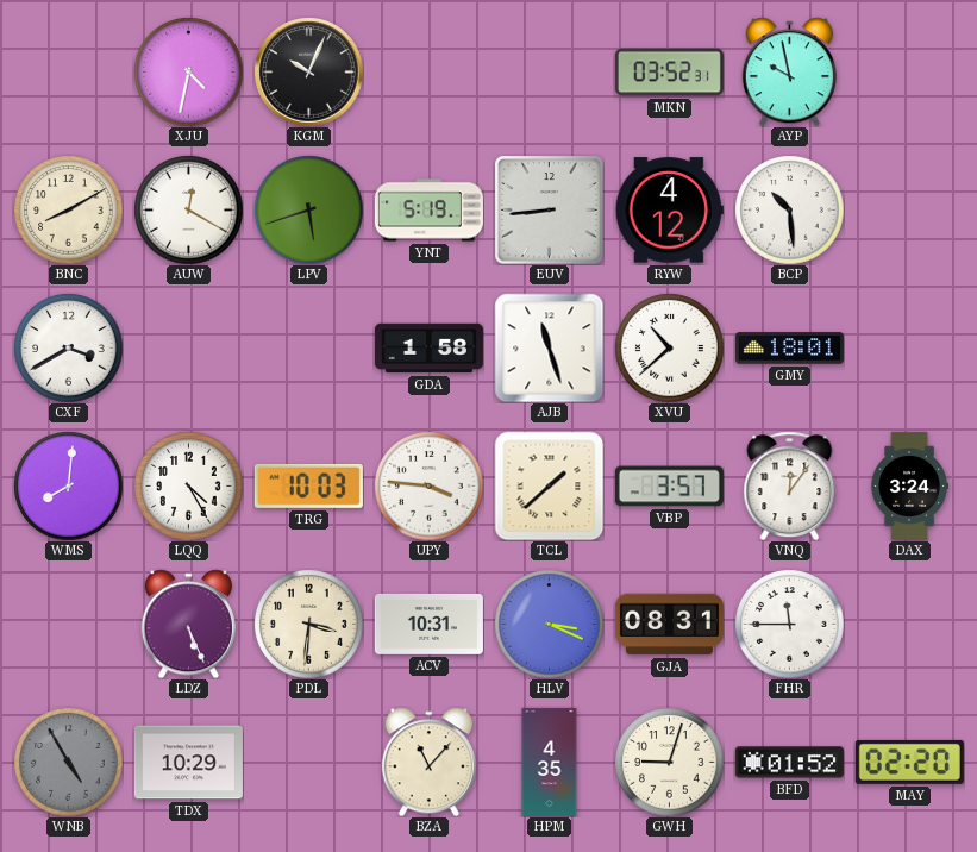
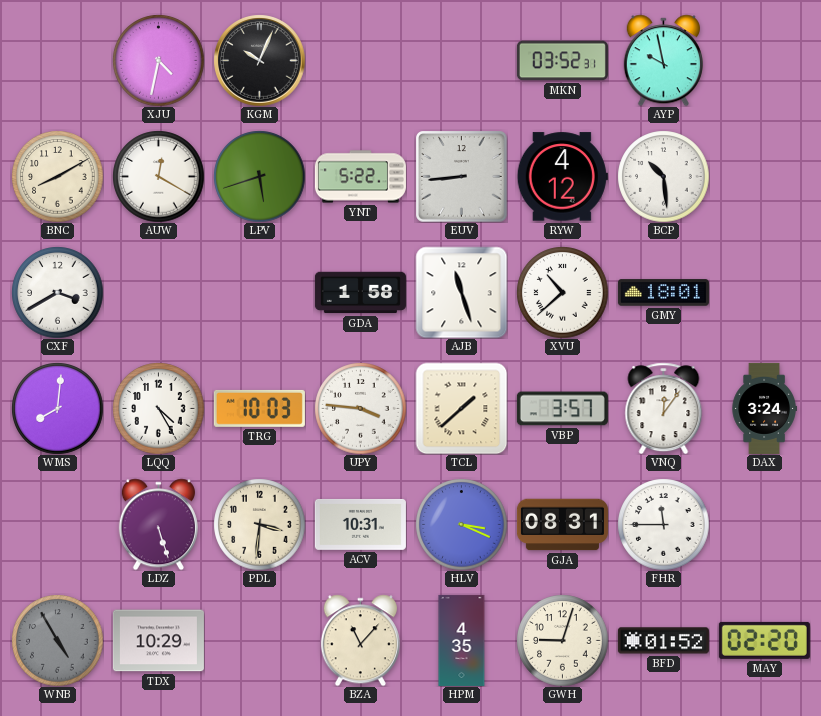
YNT: 5:19 -> 5:22
LDZ: 5:26 -> 5:27
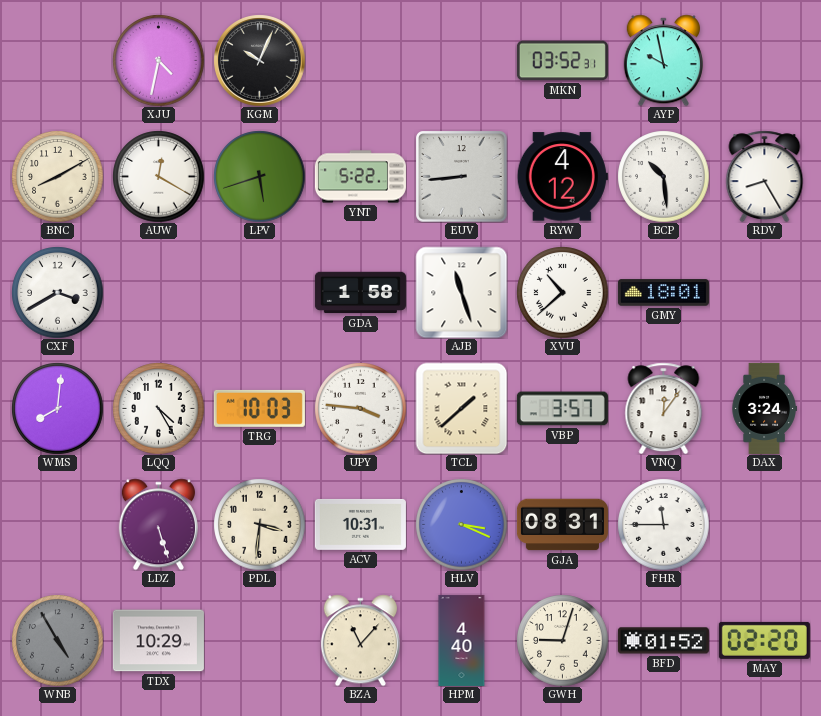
RDV: none -> 8:25
HPM: 4:35 -> 4:40
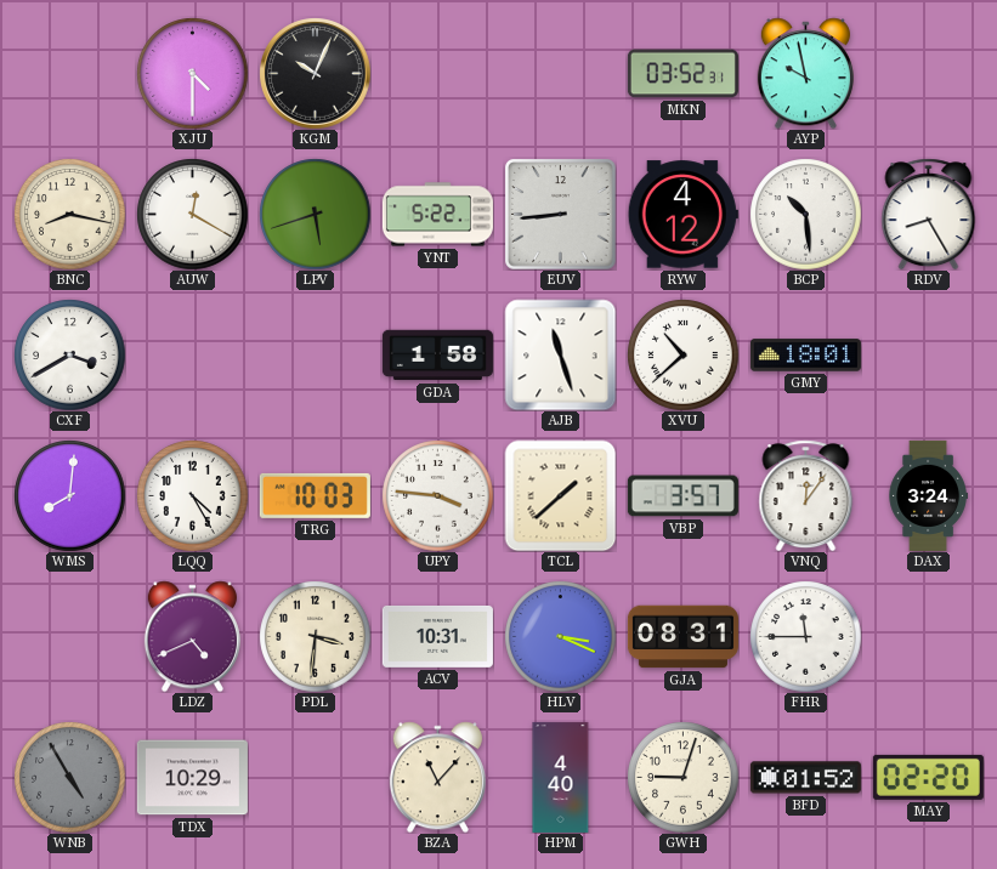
XJU: 4:32 -> 4:30
BNC: 8:10 -> 8:17
LDZ: 5:27 -> 4:41
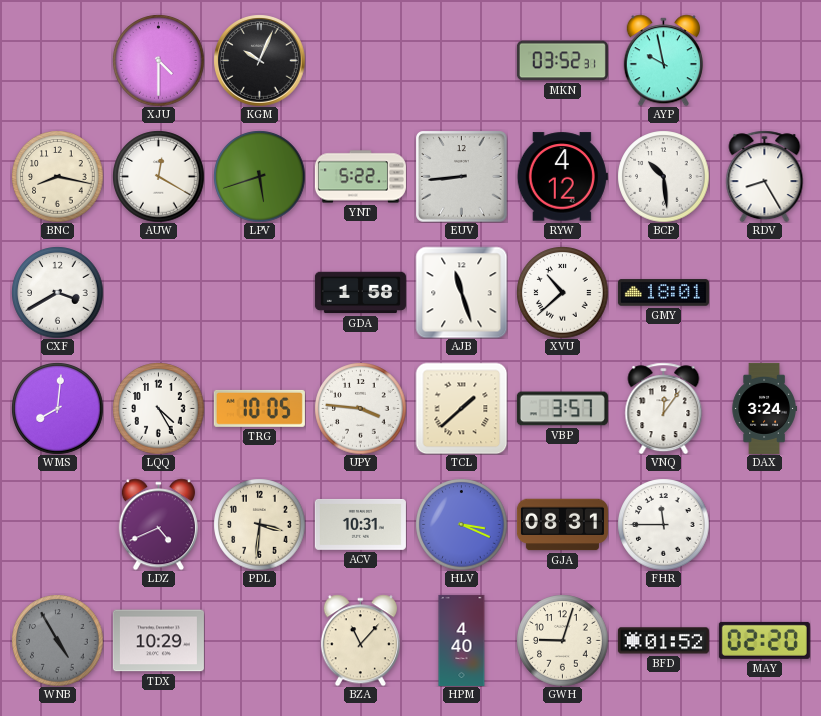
TRG: 10:03 -> 10:05
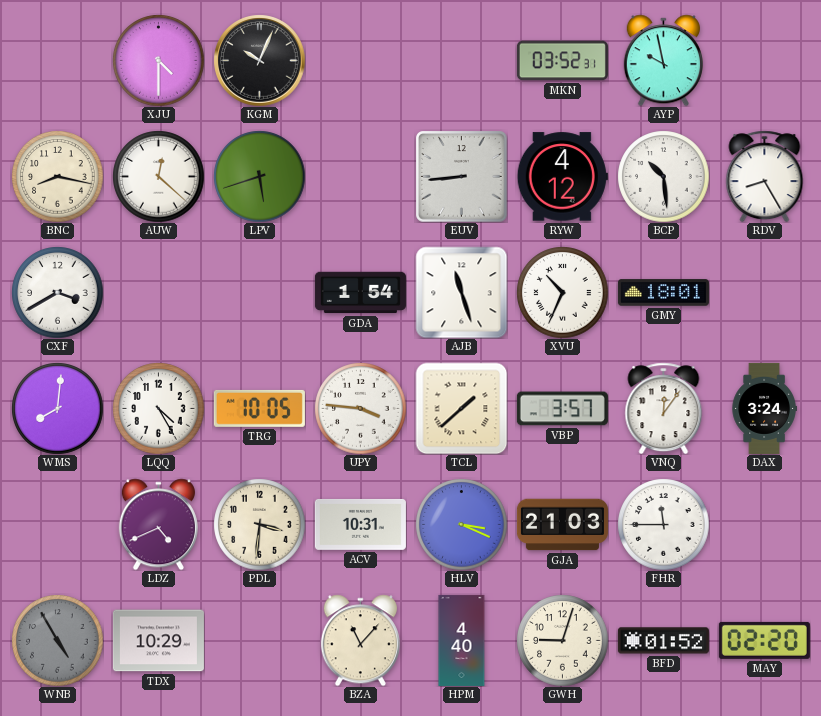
AUW: 12:20 -> 12:22
YNT: 5:22 -> none
GDA: 1:58 -> 1:54
XVU: 10:38 -> 10:34
GJA: 08:31 -> 21:03
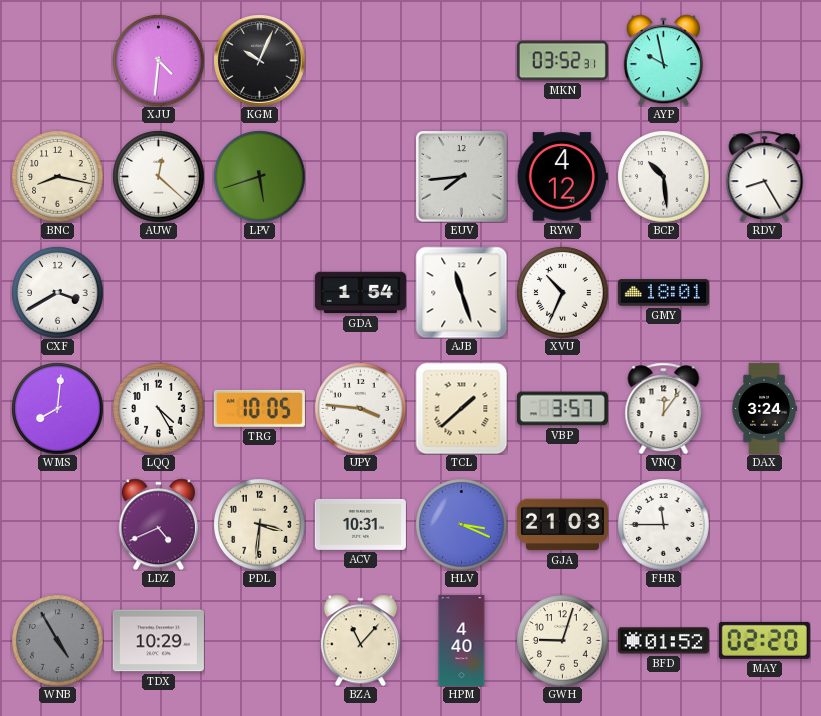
XJU: 4:30 -> 4:31
EUV: 8:44 -> 7:44
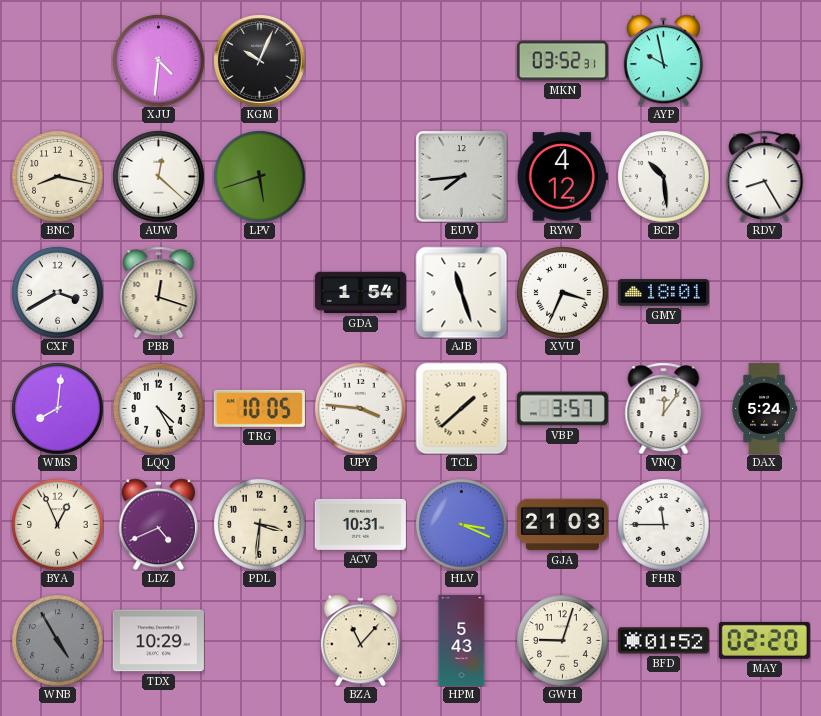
PBB: none -> 12:18
XVU: 10:34 -> 3:34
DAX: 3:24 -> 5:24
BYA: none -> 12:56
HPM: 4:40 -> 5:43
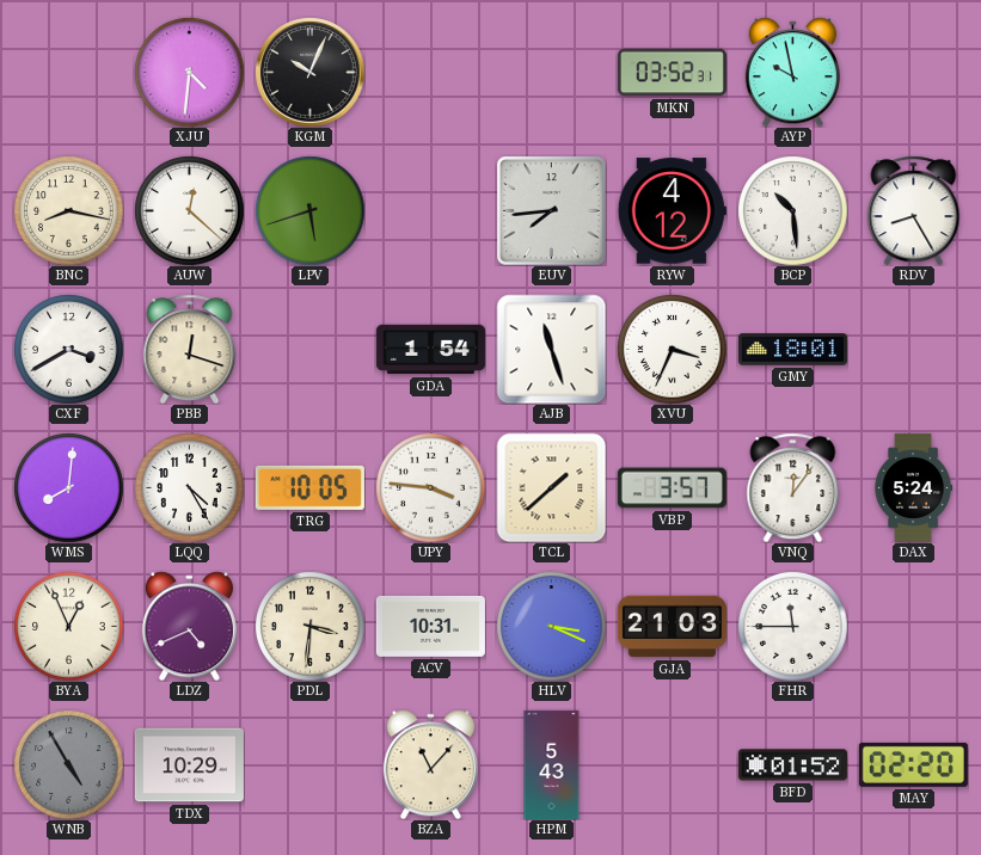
GWH: 9:03 -> none
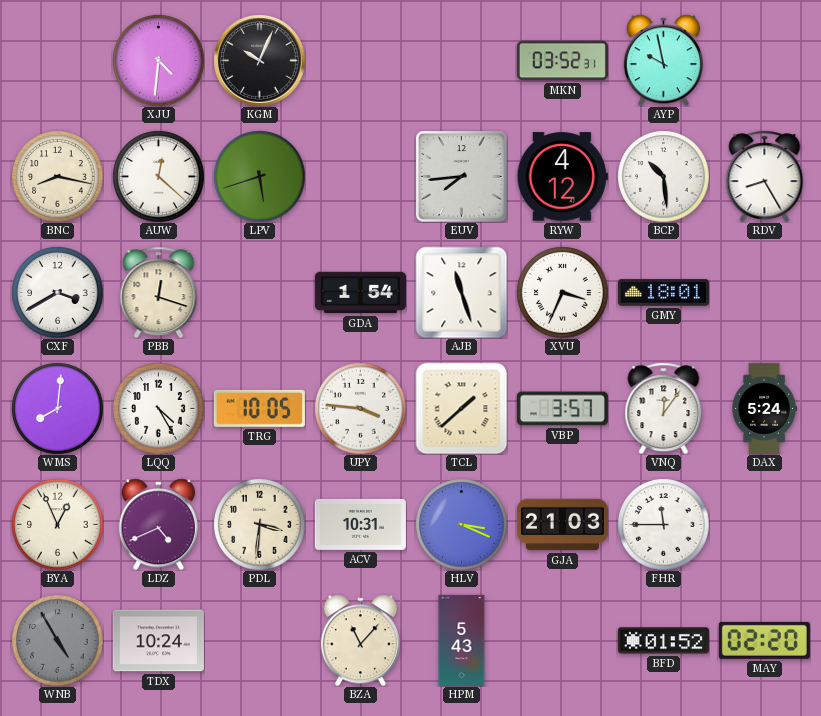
TDX: 10:29 -> 10:24
